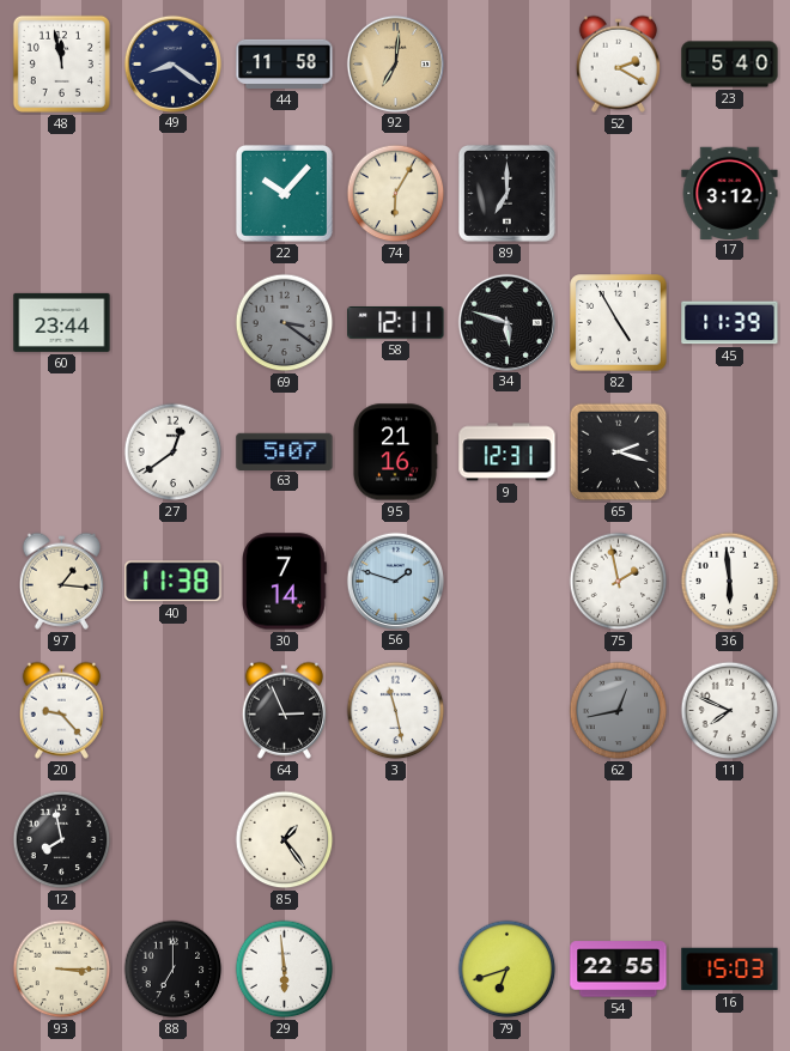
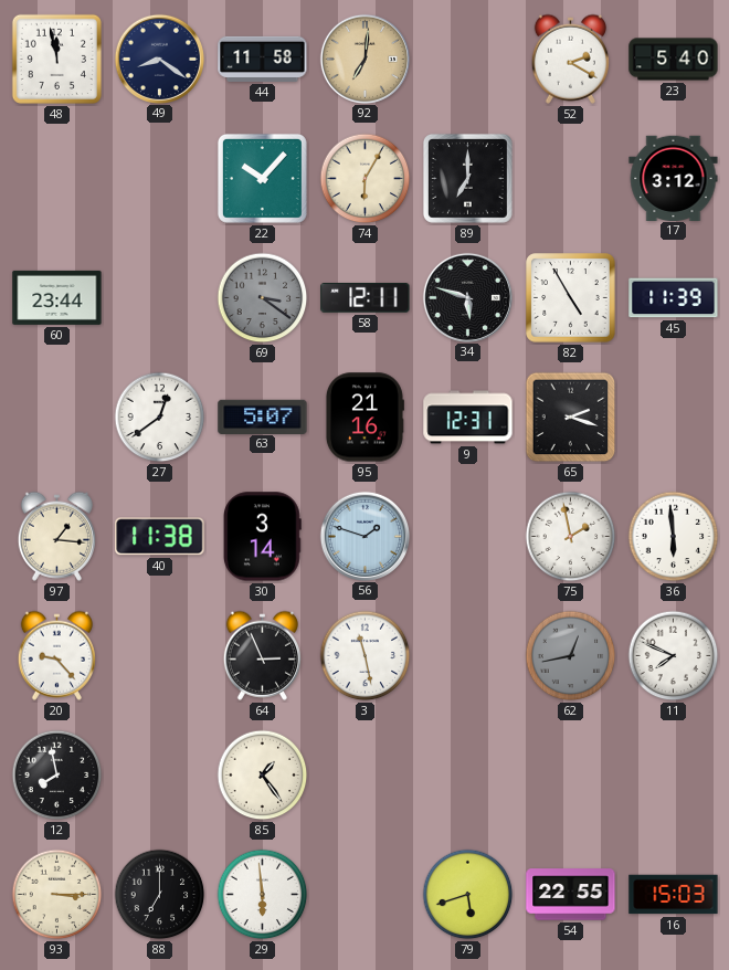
30: 7:14 -> 3:14
79: 6:42 -> 5:42
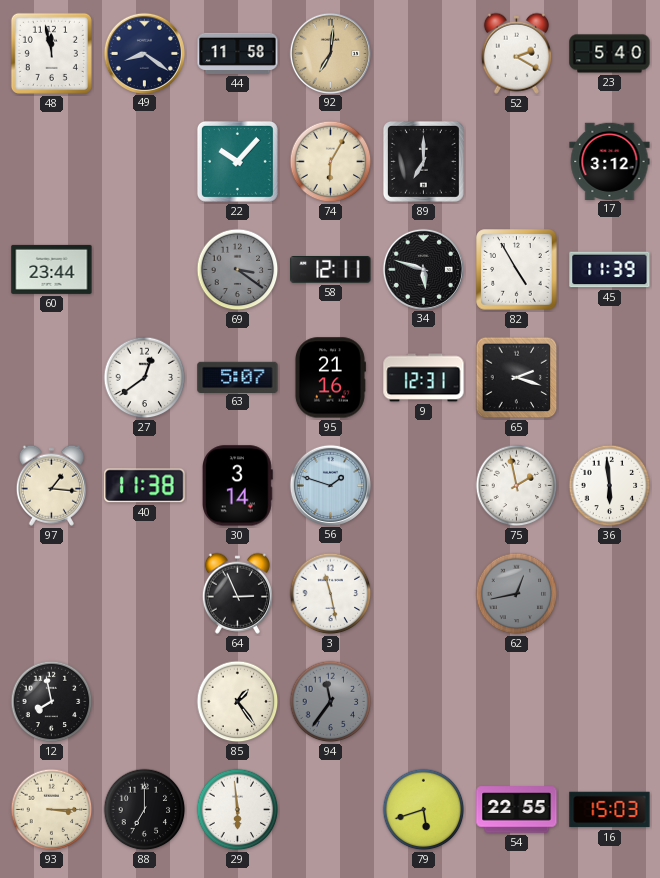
20: 9:23 -> none
11: 7:49 -> none
94: none -> 11:36
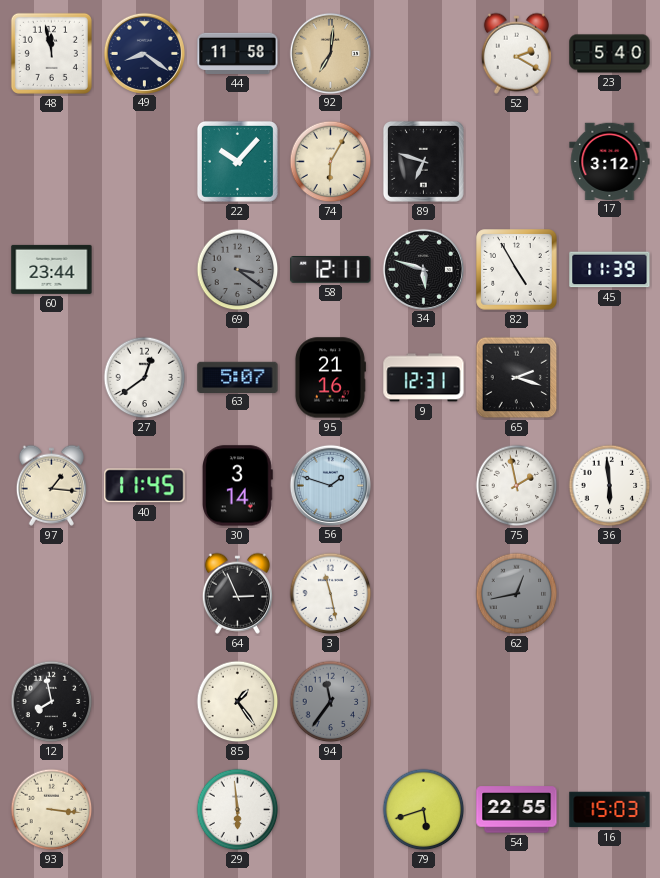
89: 7:00 -> 6:48
40: 11:38 -> 11:45
93: 3:15 -> 3:16
88: 7:00 -> none
